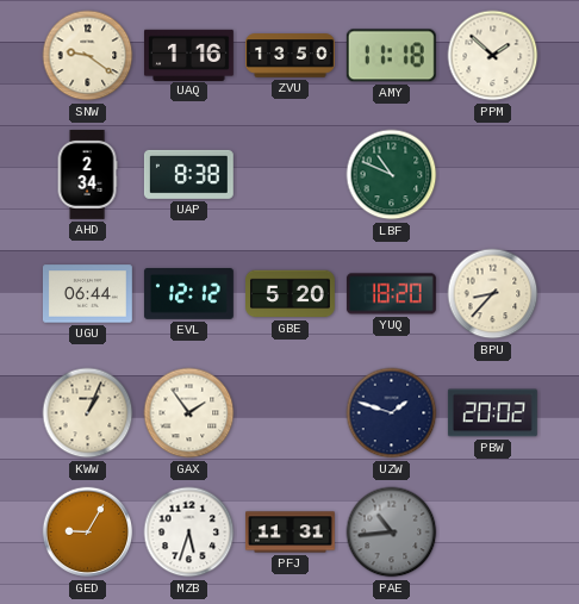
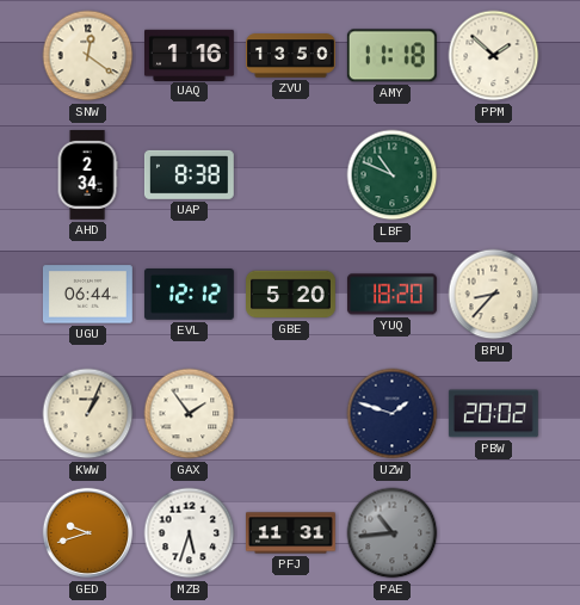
SNW: 9:21 -> 12:21
GED: 9:05 -> 9:42
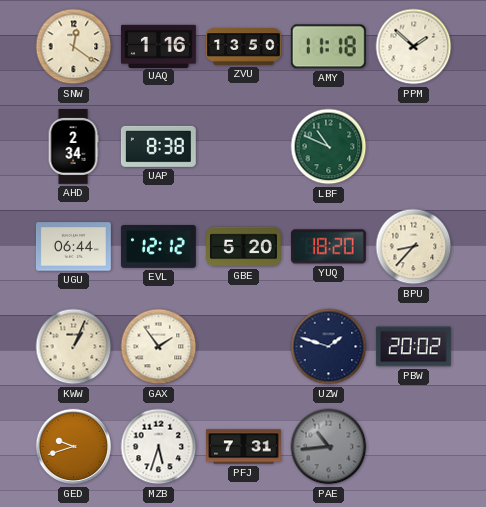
PFJ: 11:31 -> 7:31
